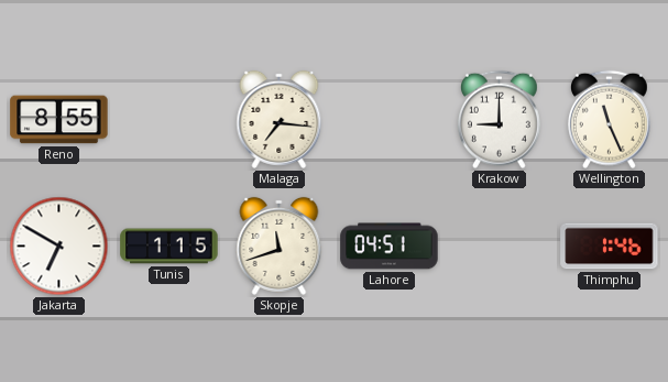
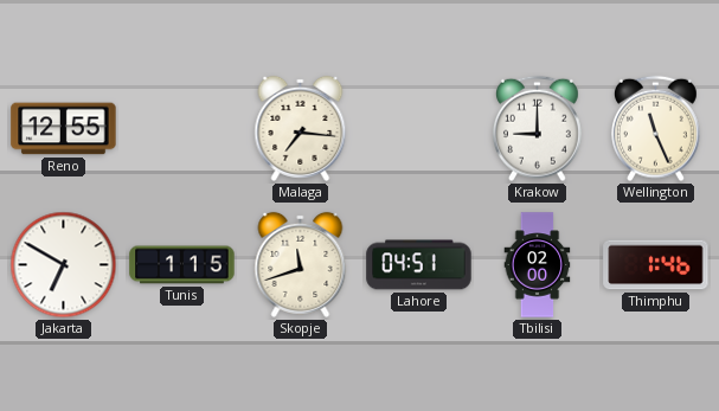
Reno: 8:55 -> 12:55
Tbilisi: none -> 02:00
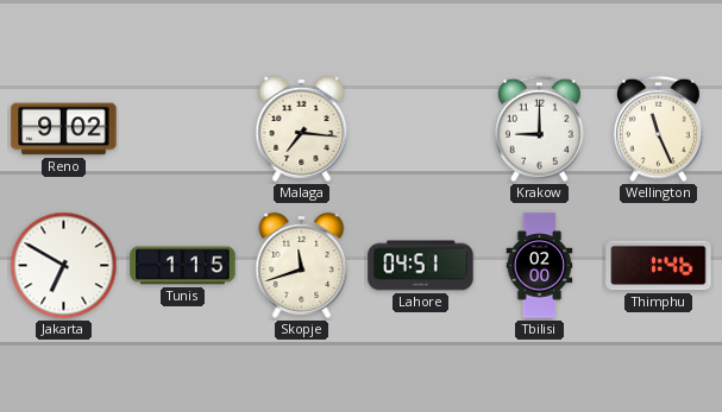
Reno: 12:55 -> 9:02
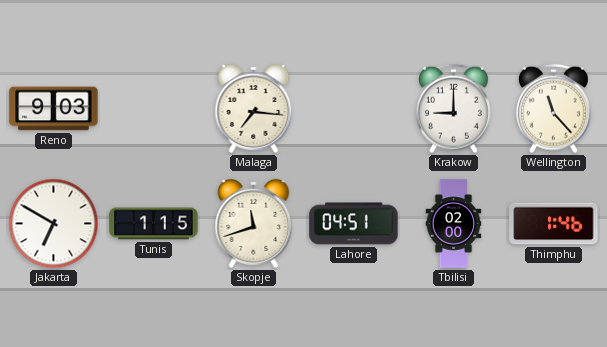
Reno: 9:02 -> 9:03
Wellington: 11:26 -> 11:23
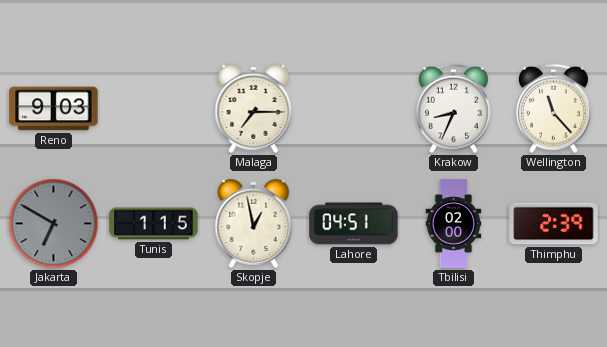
Malaga: 7:16 -> 7:15
Krakow: 9:00 -> 8:34
Jakarta dial: white -> grey
Skopje: 11:42 -> 12:58
Thimphu: 1:46 -> 2:39
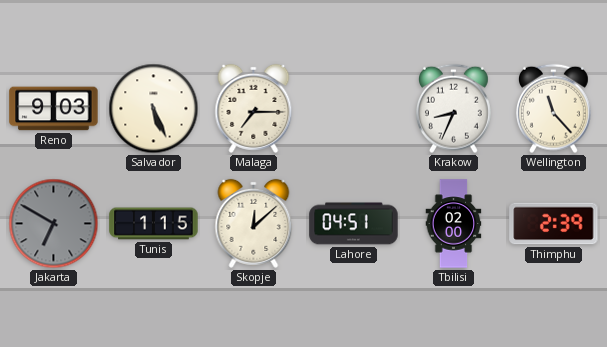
Salvador: none -> 5:26
Skopje: 12:58 -> 12:08
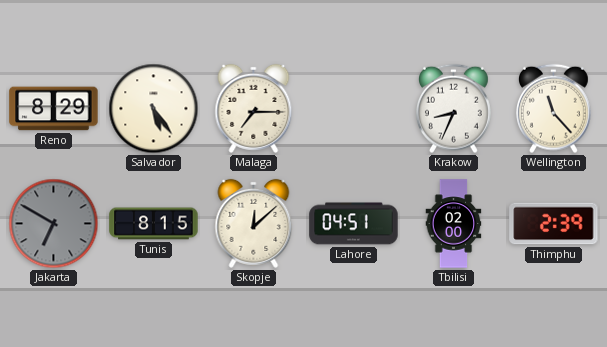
Reno: 9:03 -> 8:29
Salvador: 5:26 -> 5:24
Tunis: 1:15 -> 8:15
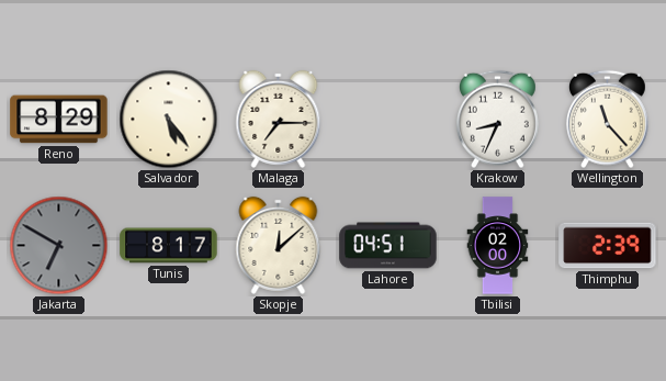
Tunis: 8:15 -> 8:17
